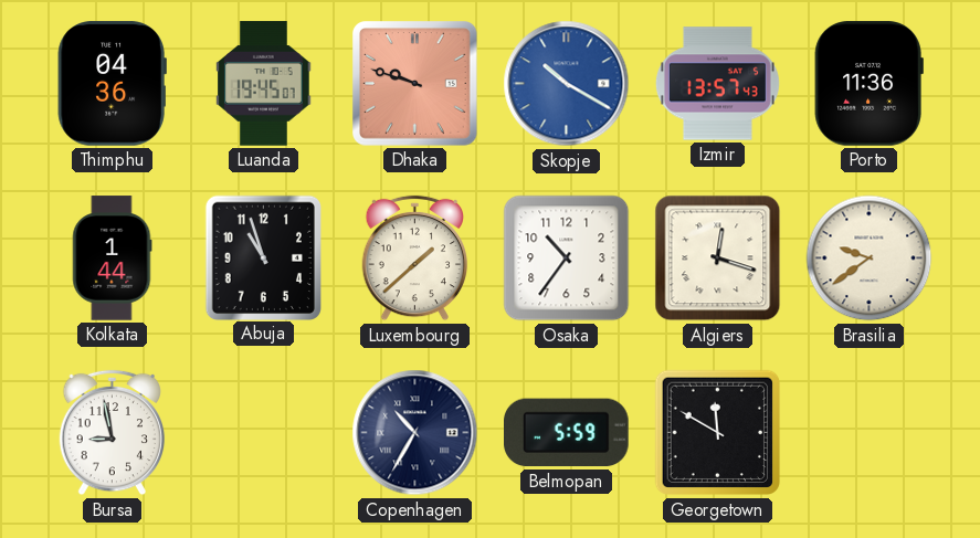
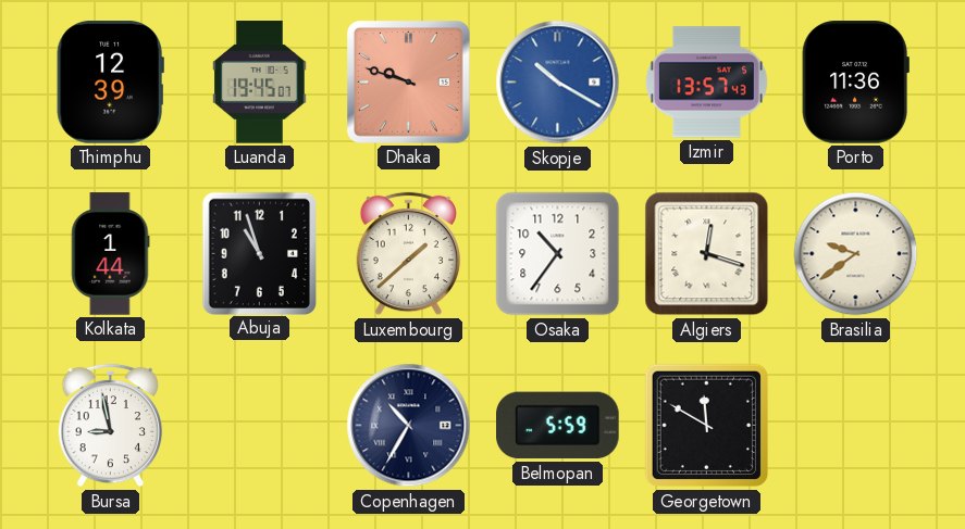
Thimphu: 04:36 -> 12:39
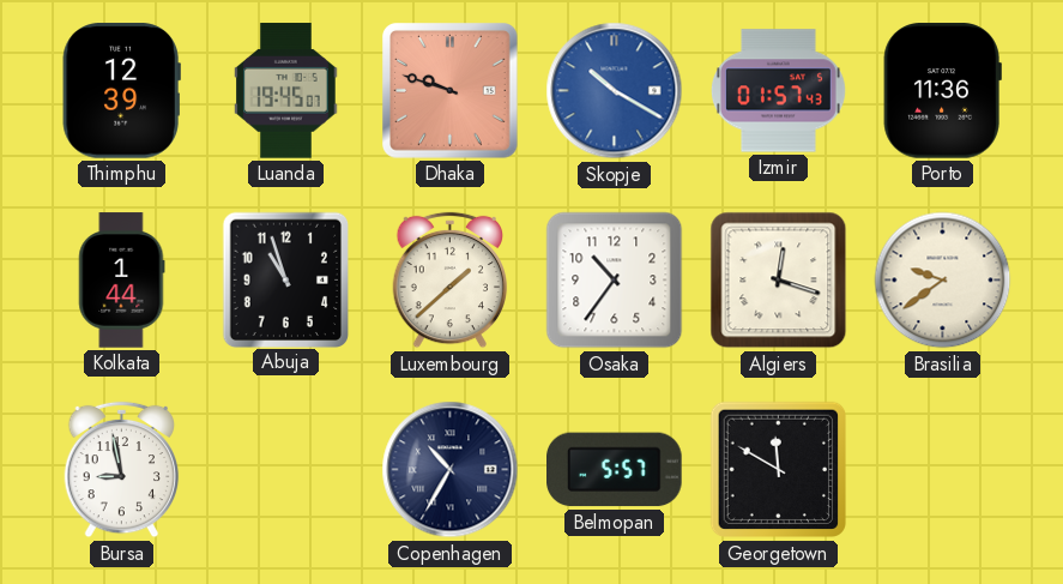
Izmir: 13:57 -> 01:57
Belmopan: 5:59 -> 5:57
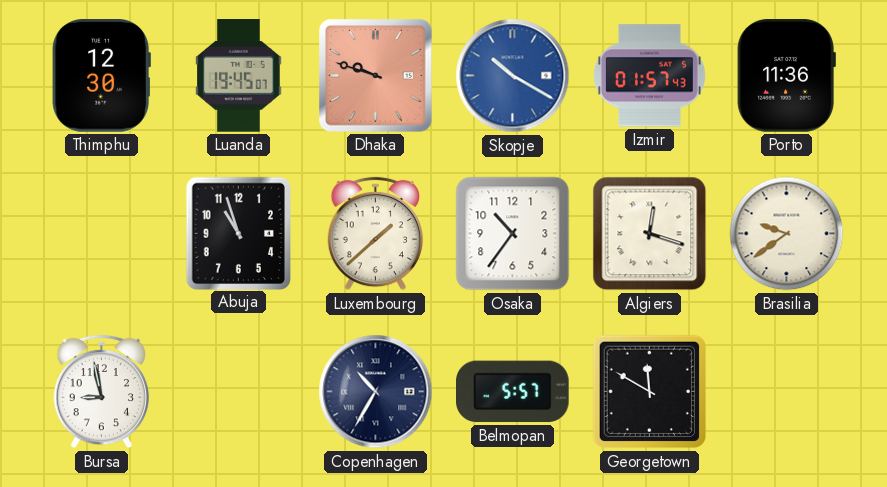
Thimphu: 12:39 -> 12:30
Kolkata: 1:44 -> none
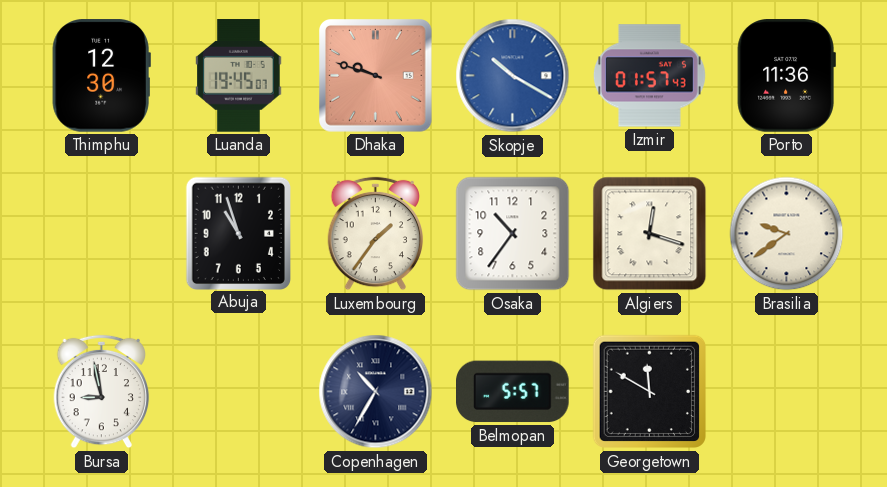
Luxembourg: 1:38 -> 1:36
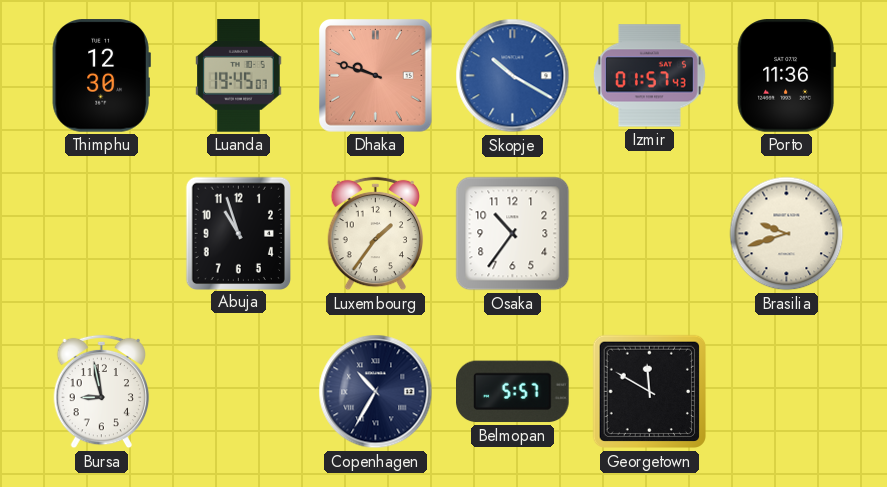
Algiers: 12:18 -> none
Brasilia: 9:39 -> 9:42
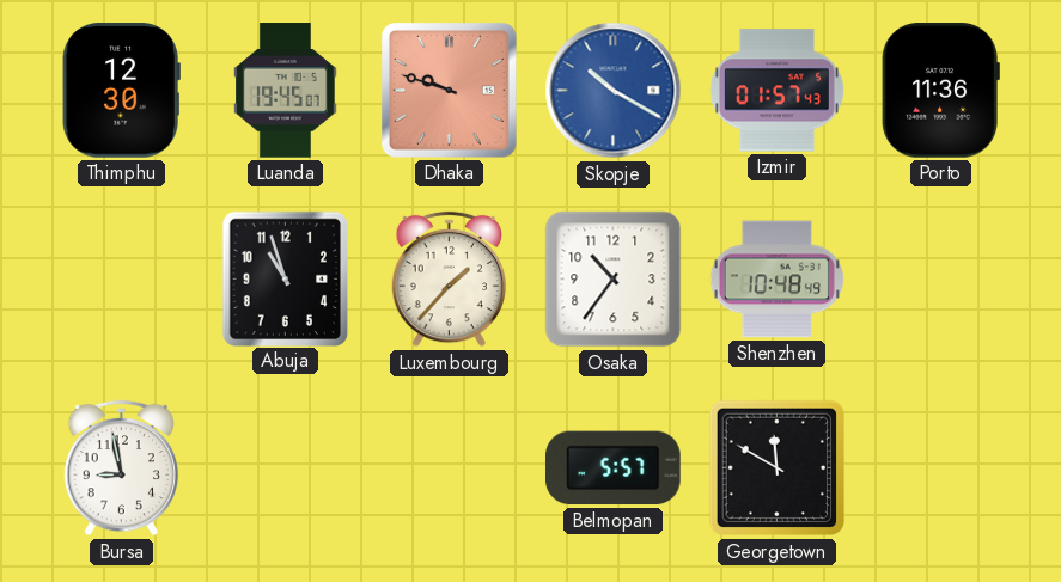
Luxembourg: 1:36 -> 1:37
Shenzhen: none -> 10:48
Brasilia: 9:42 -> none
Copenhagen: 10:35 -> none
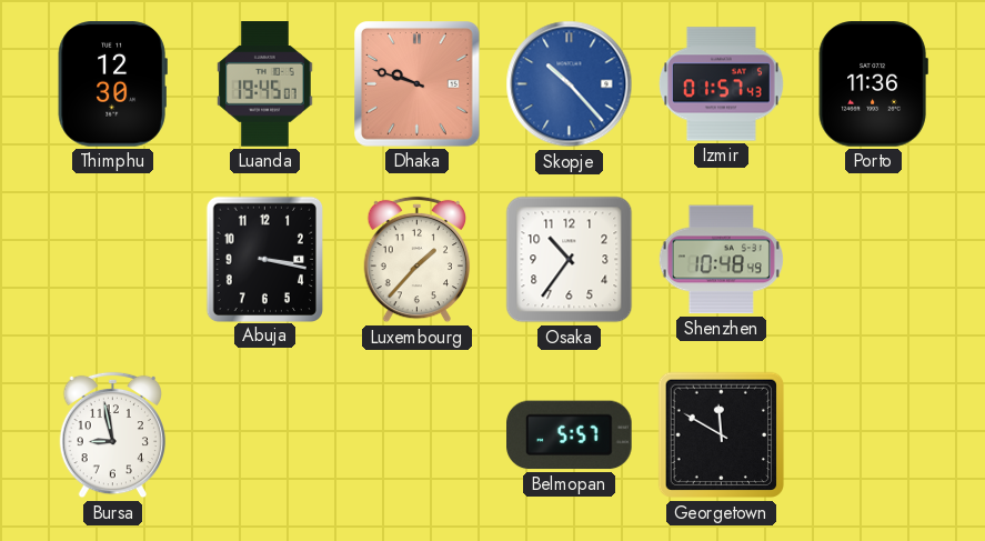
Skopje: 10:20 -> 10:23
Abuja: 10:57 -> 3:17
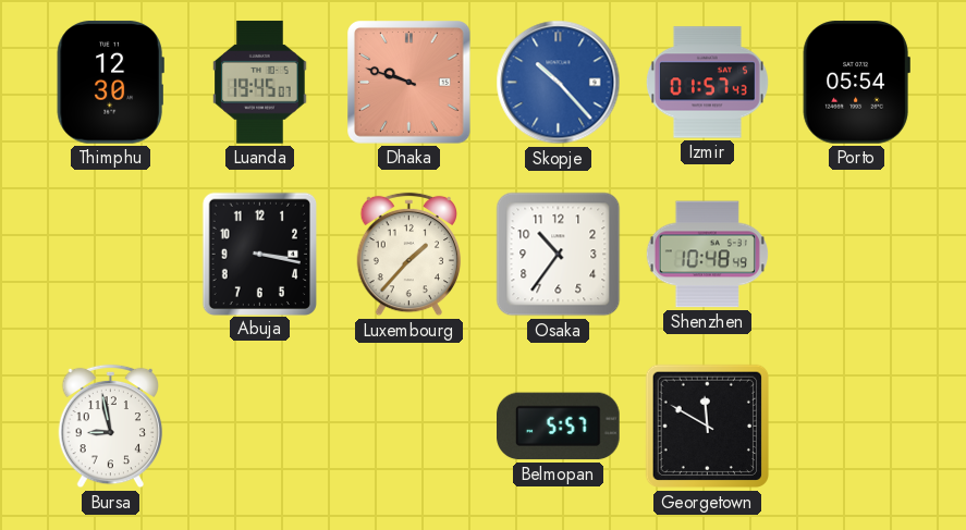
Porto: 11:36 -> 05:54
